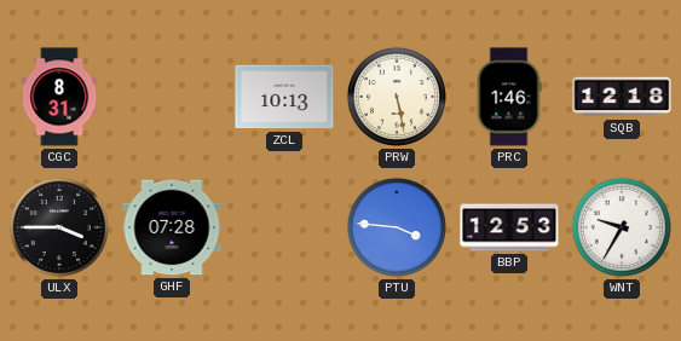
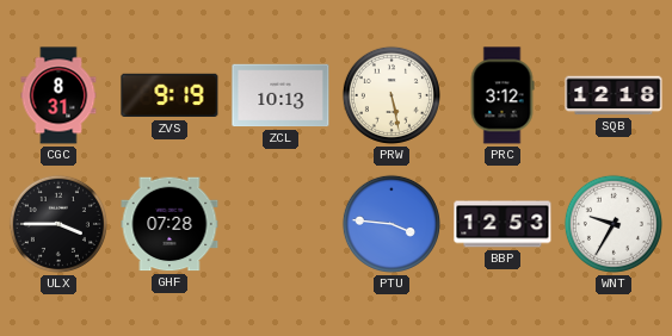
ZVS: none -> 9:19
PRC: 1:46 -> 3:12
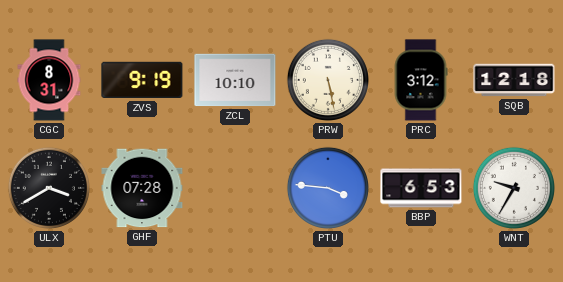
ZCL: 10:13 -> 10:10
ULX: 3:45 -> 3:40
BBP: 12:53 -> 6:53
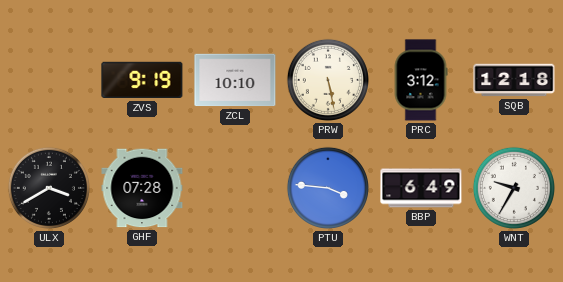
CGC: 8:31 -> none
BBP: 6:53 -> 6:49
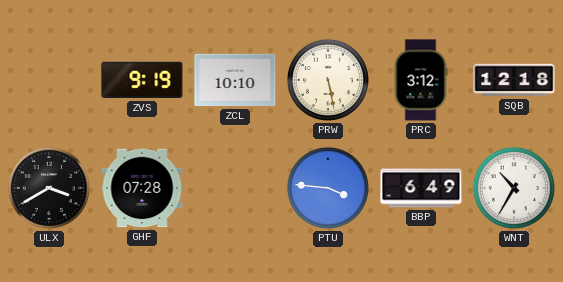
WNT: 9:35 -> 10:35
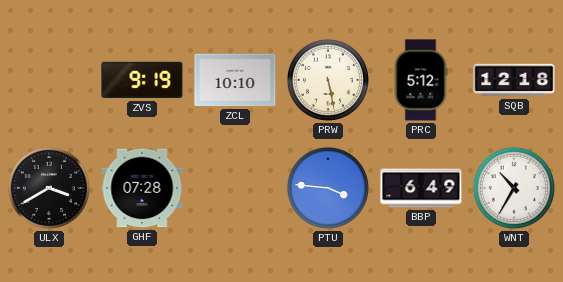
PRC: 3:12 -> 5:12
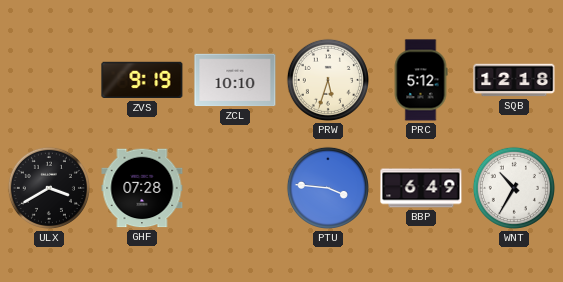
PRW: 5:28 -> 5:33
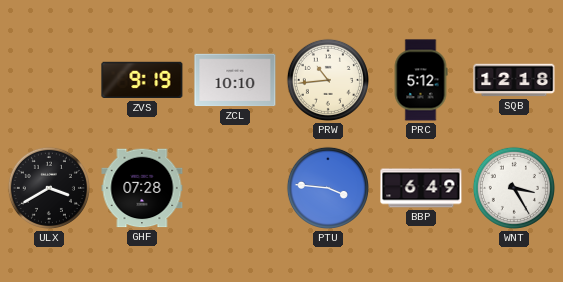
PRW: 5:33 -> 10:44
WNT: 10:35 -> 3:25
